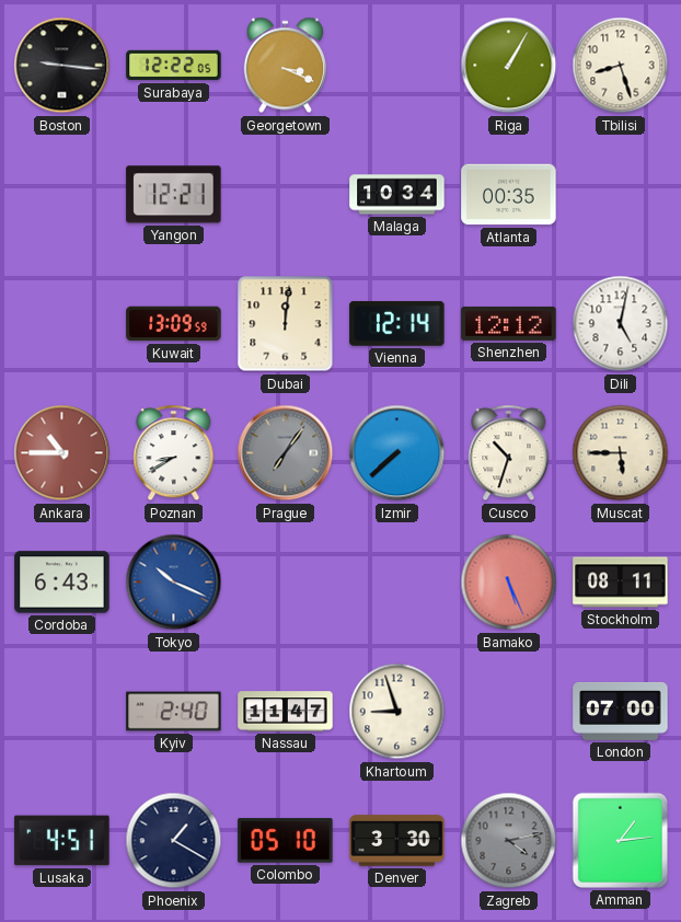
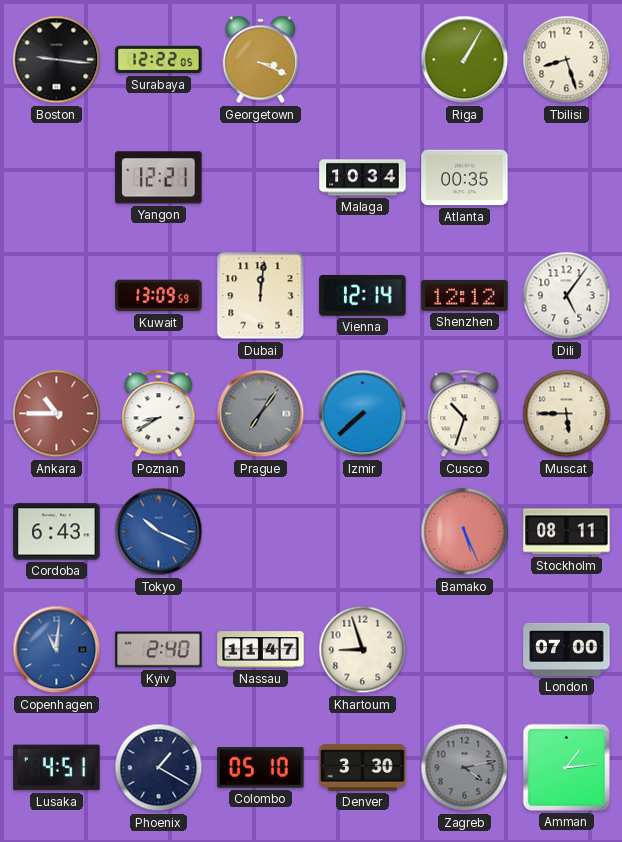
Dili: 5:02 -> 5:06
Copenhagen: none -> 11:01
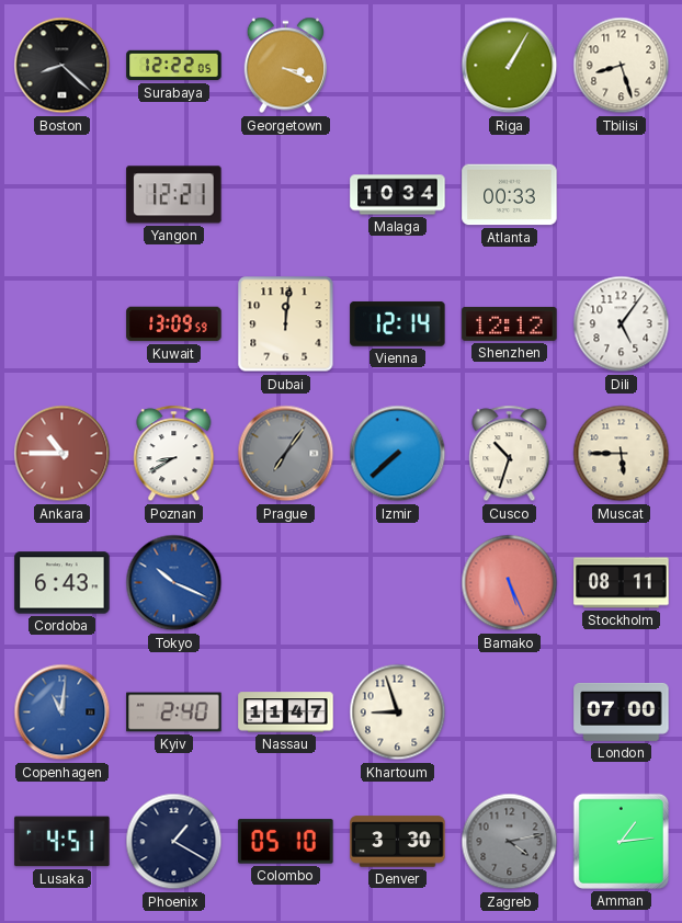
Boston: 9:16 -> 8:22
Atlanta: 00:35 -> 00:33
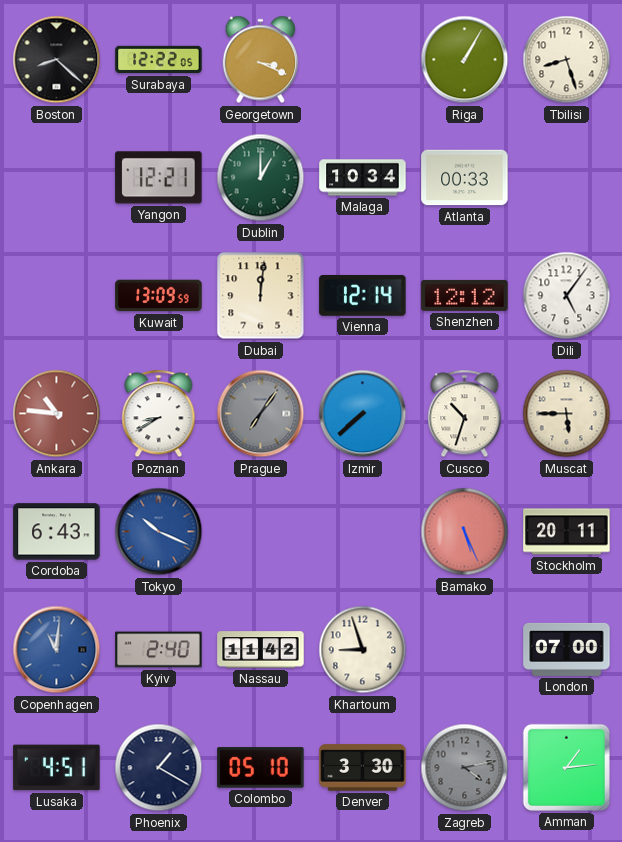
Dublin: none -> 1:00
Ankara: 10:45 -> 10:46
Stockholm: 08:11 -> 20:11
Nassau: 11:47 -> 11:42
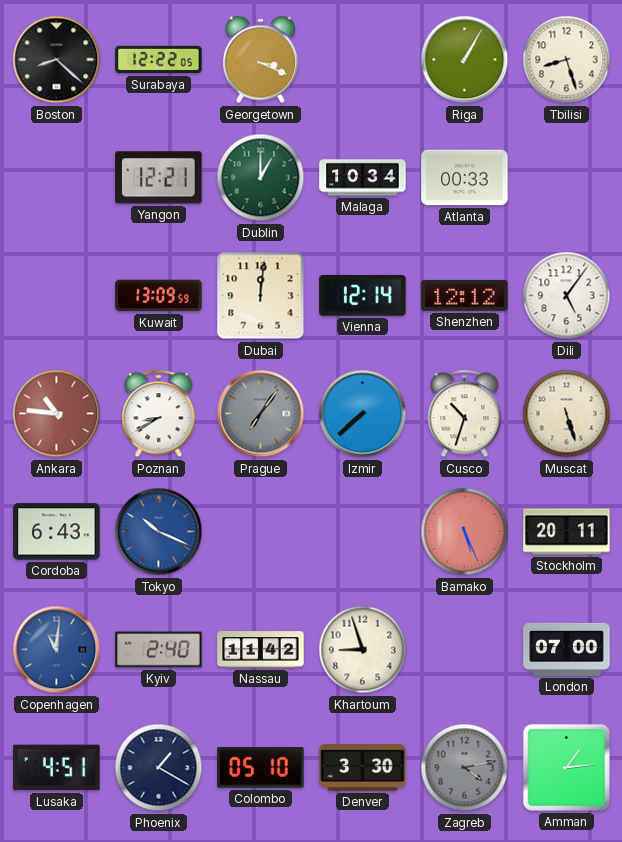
Muscat: 5:45 -> 5:27
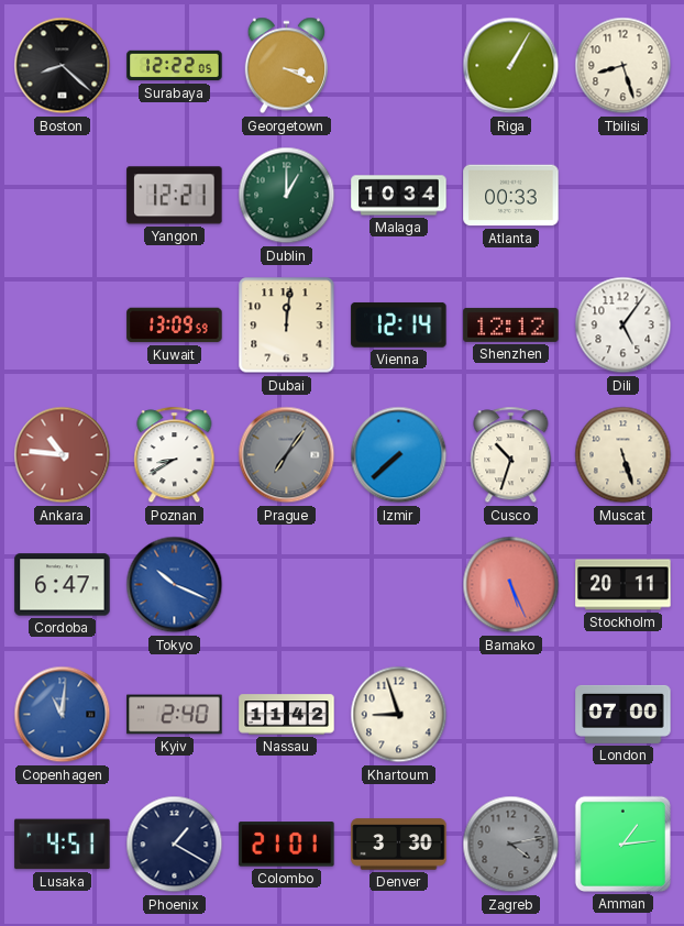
Cordoba: 6:43 -> 6:47
Colombo: 05:10 -> 21:01
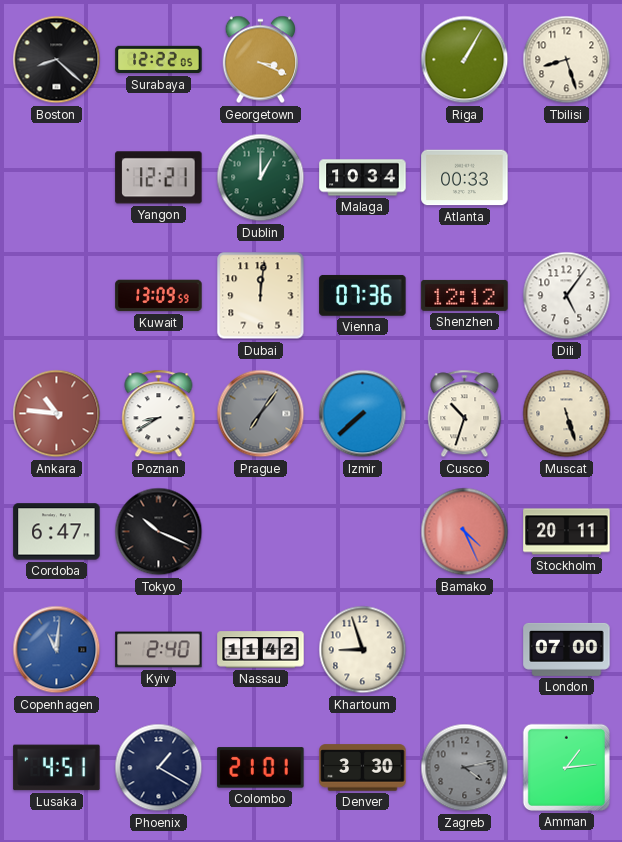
Vienna: 12:14 -> 07:36
Tokyo dial: blue -> black
Bamako: 5:26 -> 4:26
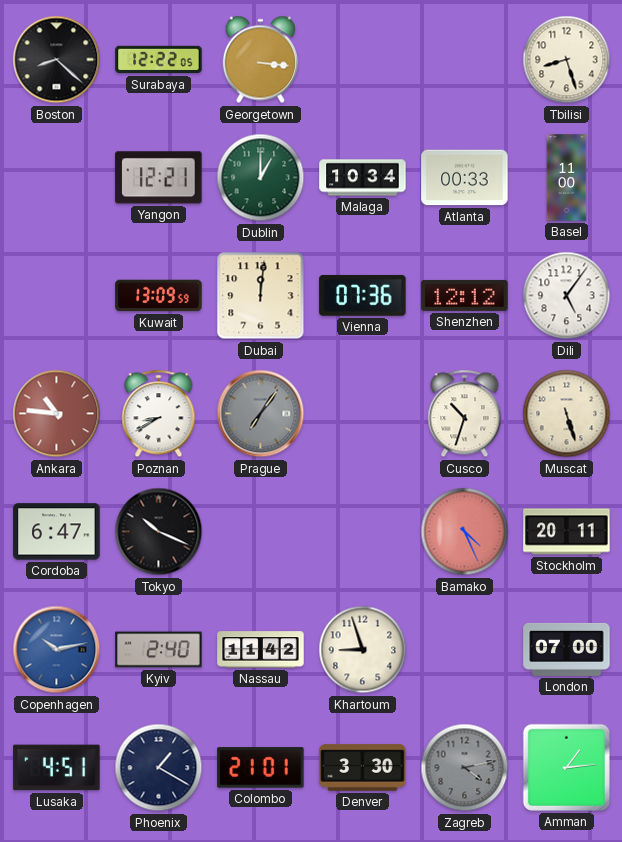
Georgetown: 3:19 -> 3:16
Riga: 1:05 -> none
Basel: none -> 11:00
Izmir: 7:38 -> none
Copenhagen: 11:01 -> 10:13
